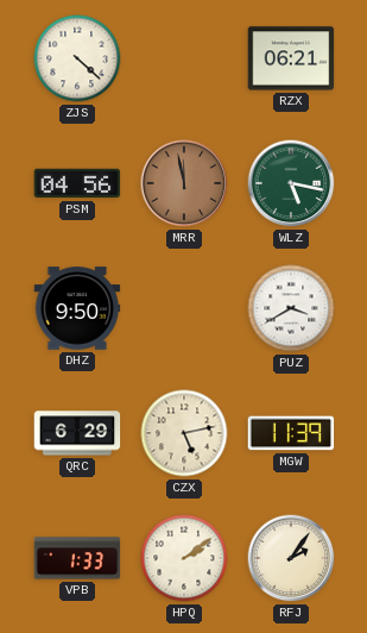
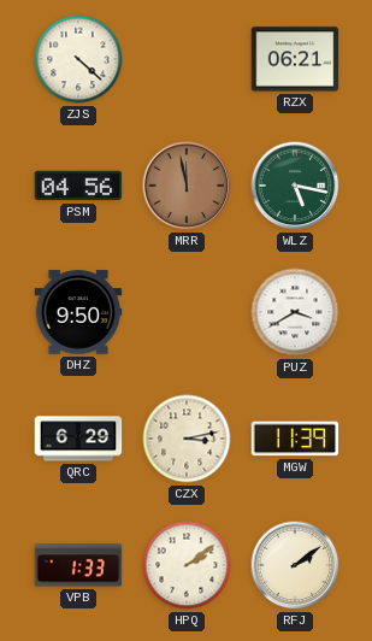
CZX: 5:13 -> 3:13
RFJ: 2:06 -> 2:09
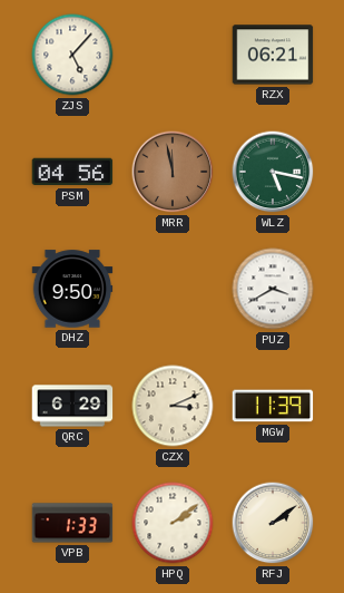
ZJS: 4:22 -> 5:07
CZX: 3:13 -> 3:11
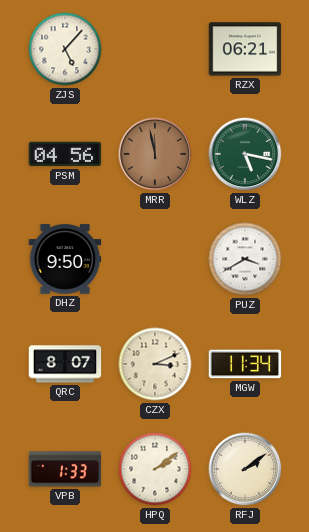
QRC: 6:29 -> 8:07
MGW: 11:39 -> 11:34
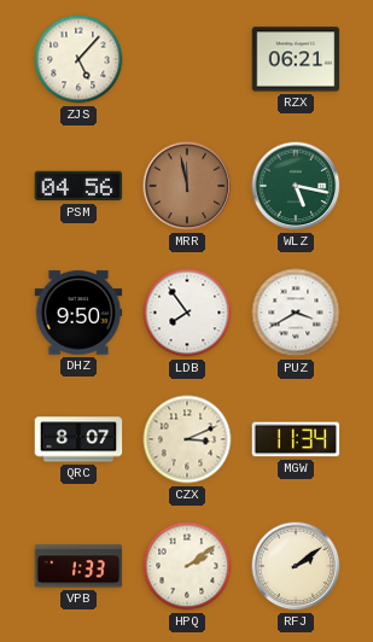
LDB: none -> 7:54
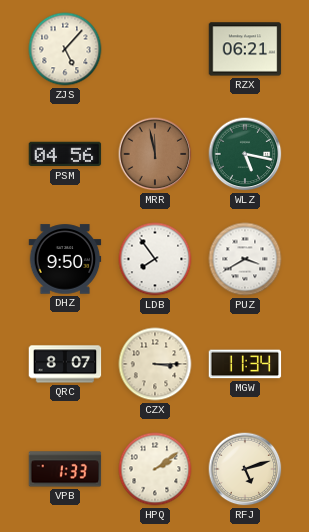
CZX: 3:11 -> 3:15
RFJ: 2:09 -> 5:12
